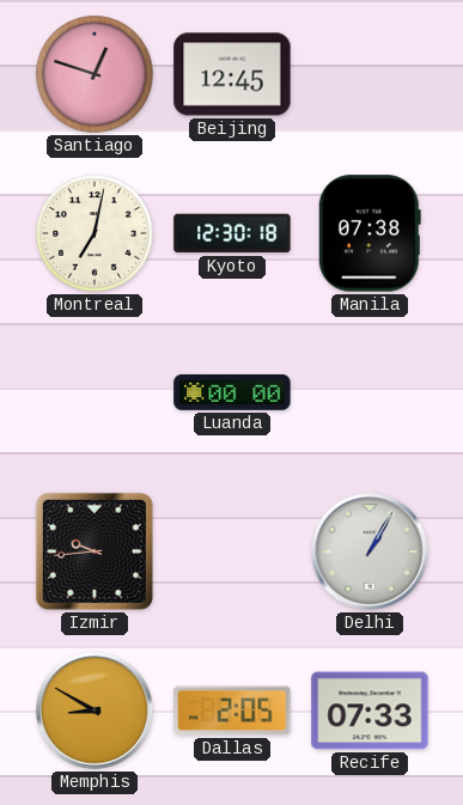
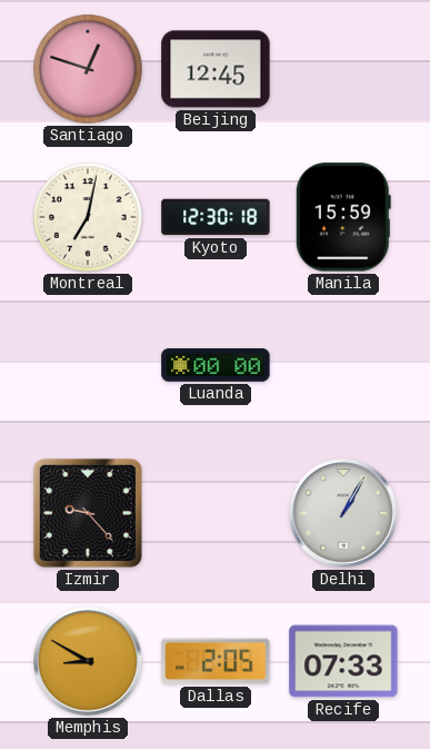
Manila: 07:38 -> 15:59
Izmir: 9:44 -> 9:23
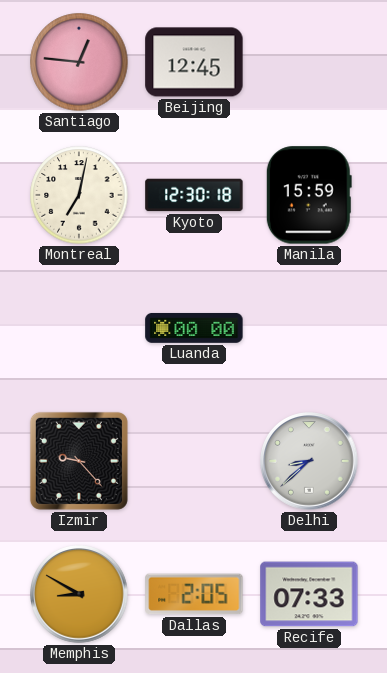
Santiago: 12:48 -> 12:46
Delhi: 1:05 -> 8:38
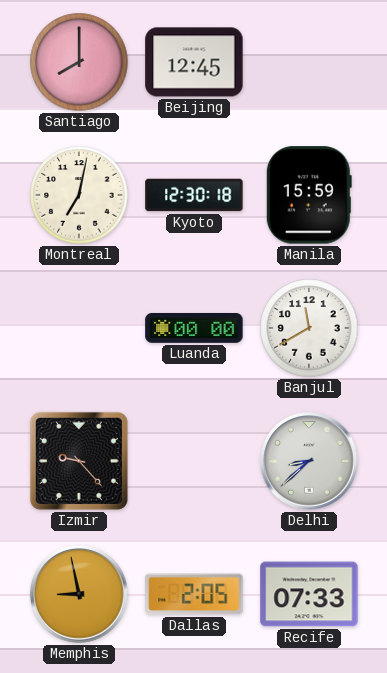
Santiago: 12:46 -> 8:00
Banjul: none -> 11:40
Memphis: 8:50 -> 8:58
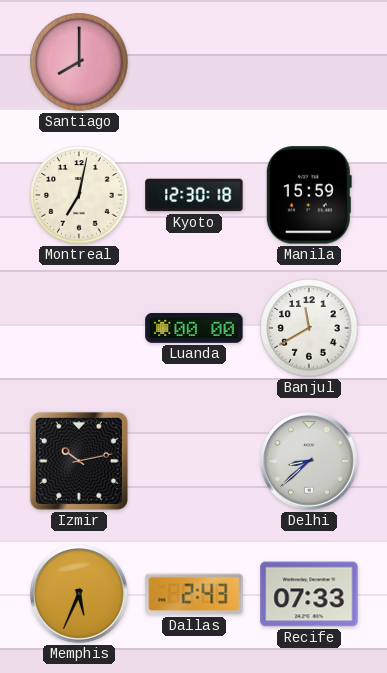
Beijing: 12:45 -> none
Izmir: 9:23 -> 10:13
Memphis: 8:58 -> 5:34
Dallas: 2:05 -> 2:43
